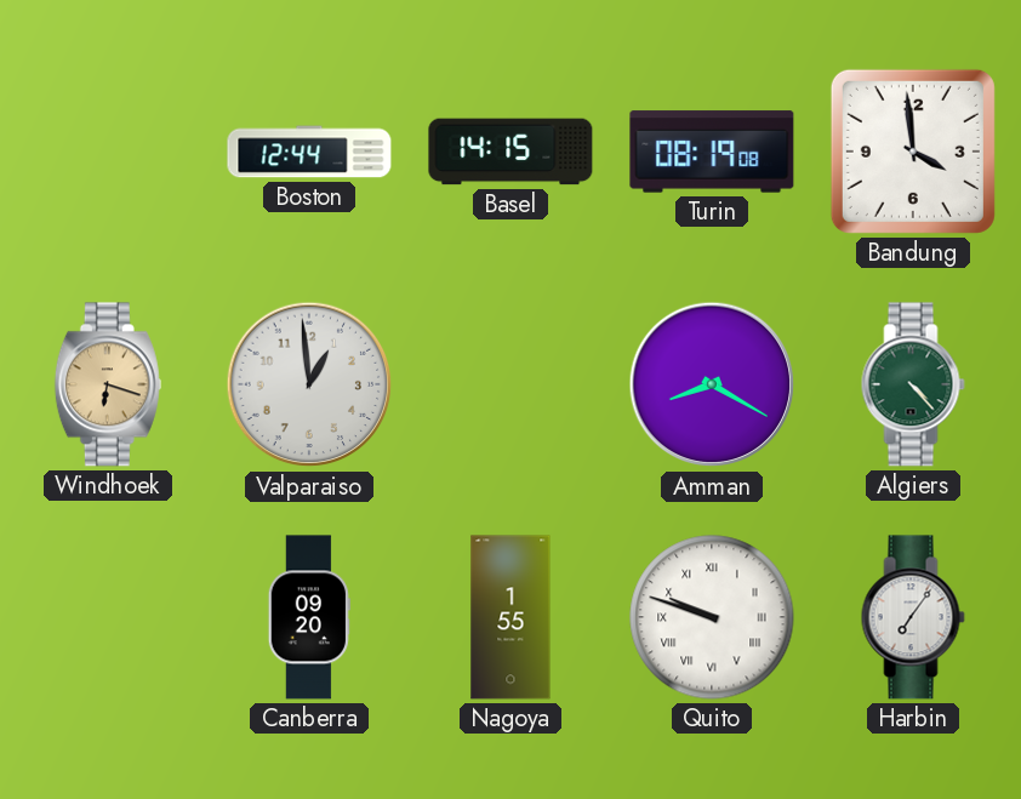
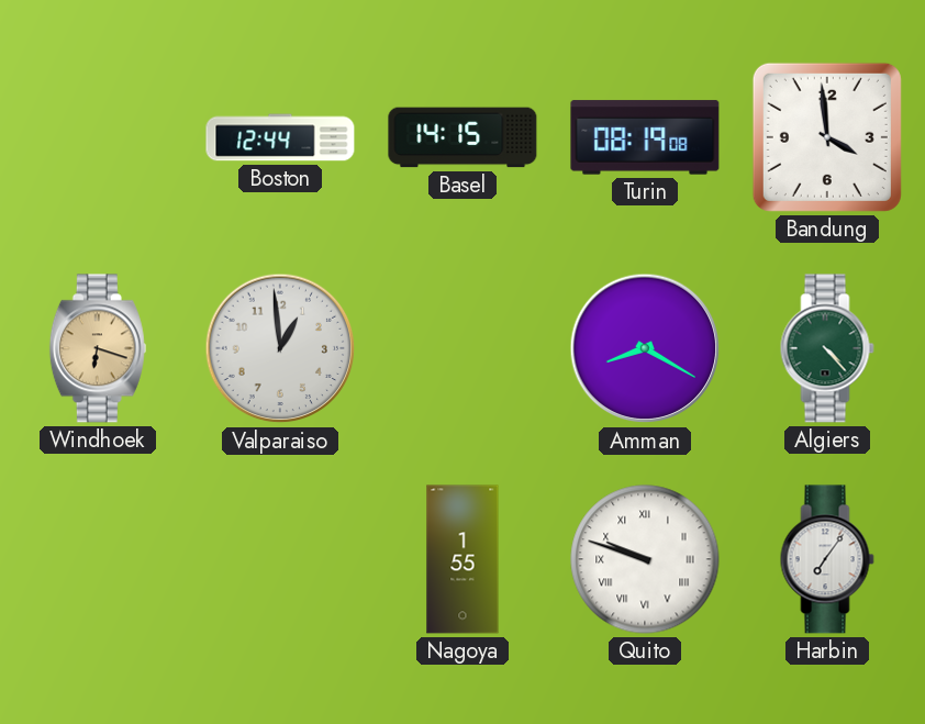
Canberra: 09:20 -> none
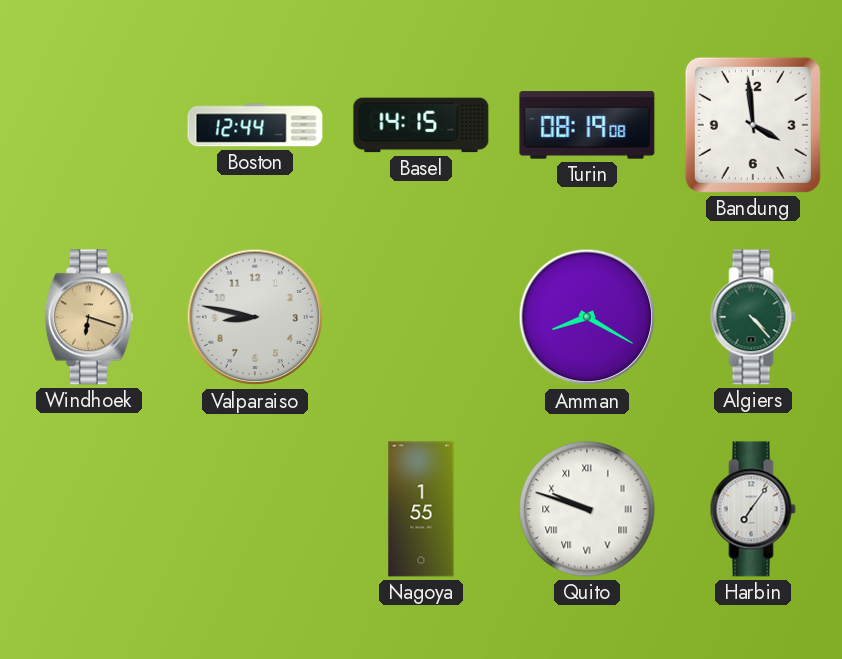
Valparaiso: 12:59 -> 8:47
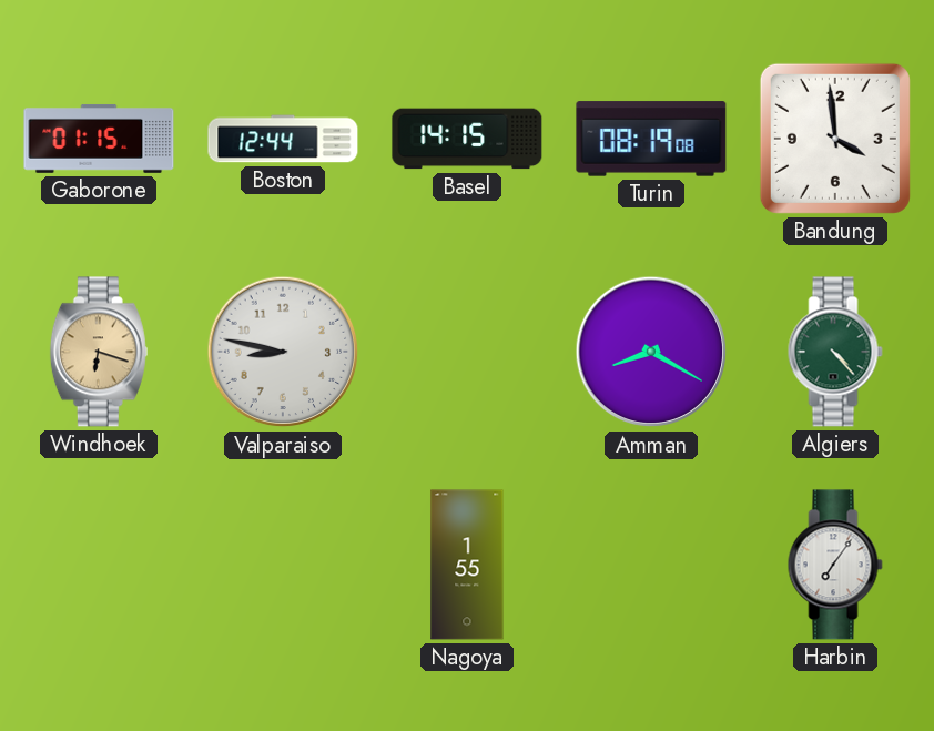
Gaborone: none -> 01:15
Quito: 9:48 -> none
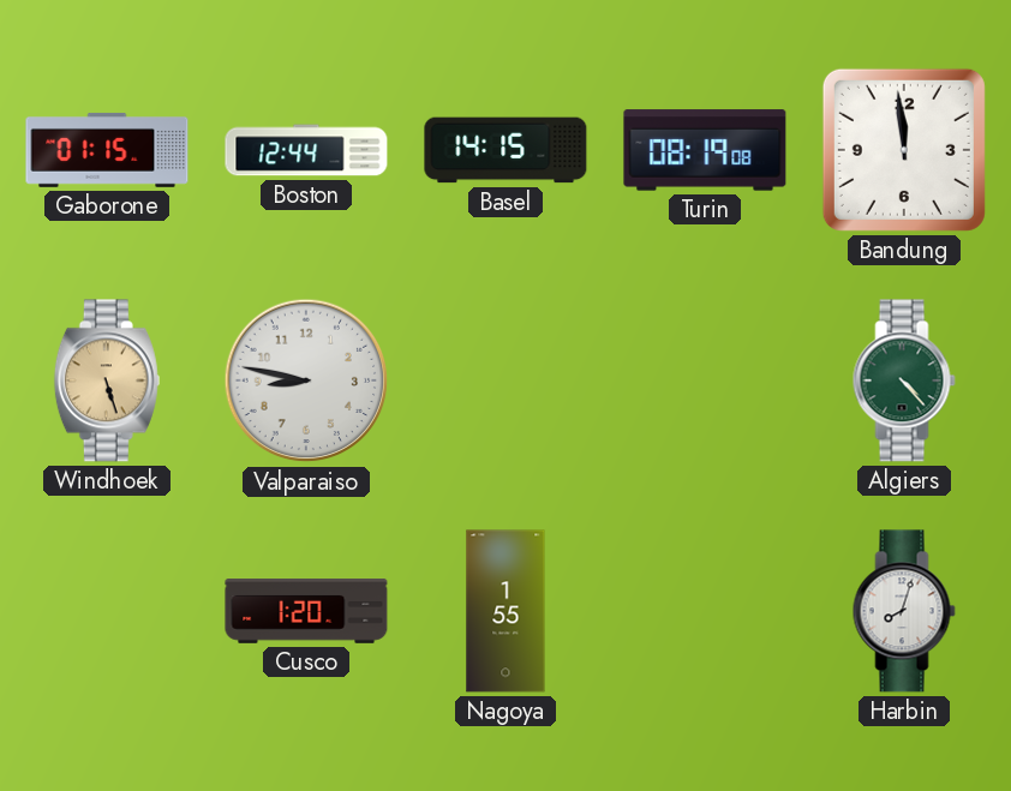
Bandung: 3:59 -> 11:59
Windhoek: 6:18 -> 5:27
Amman: 8:20 -> none
Cusco: none -> 1:20
Harbin: 7:06 -> 8:03
